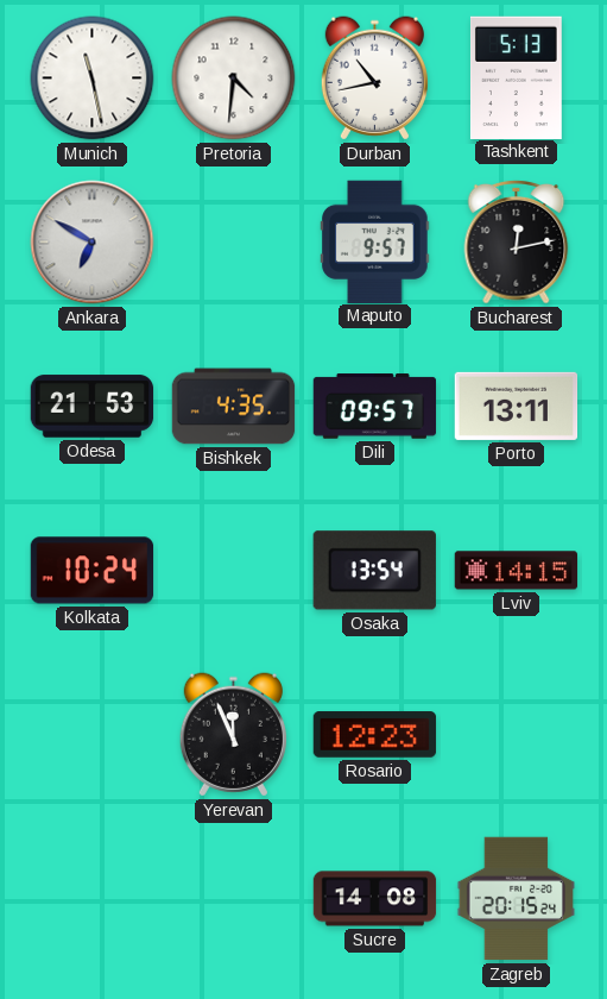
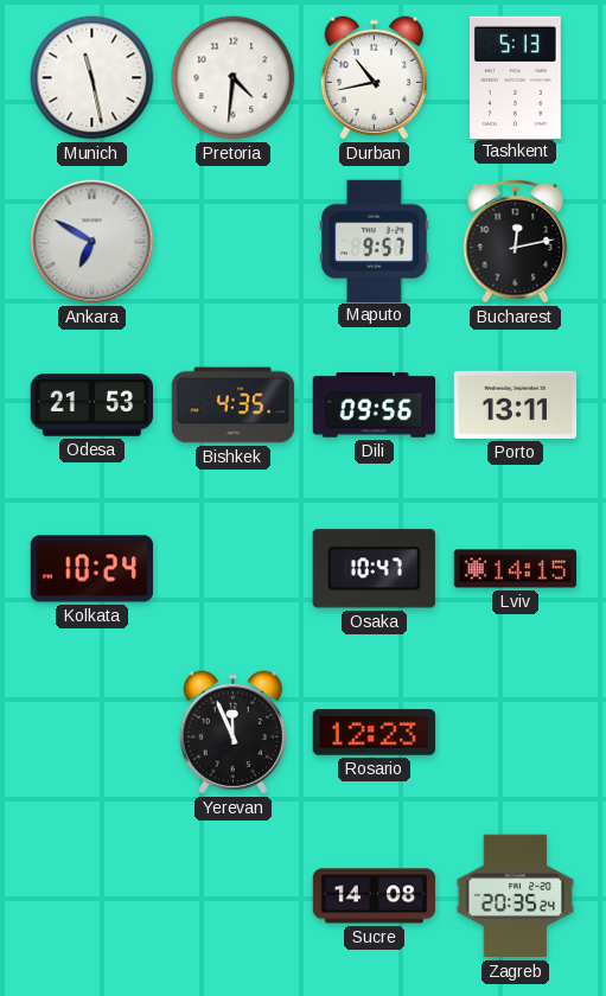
Dili: 09:57 -> 09:56
Osaka: 13:54 -> 10:47
Zagreb: 20:15 -> 20:35
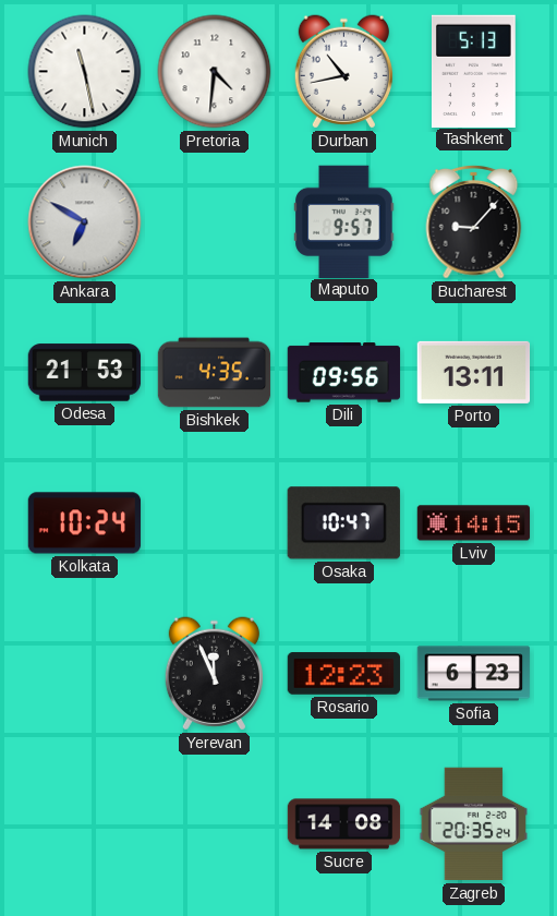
Bucharest: 12:13 -> 9:07
Sofia: none -> 6:23
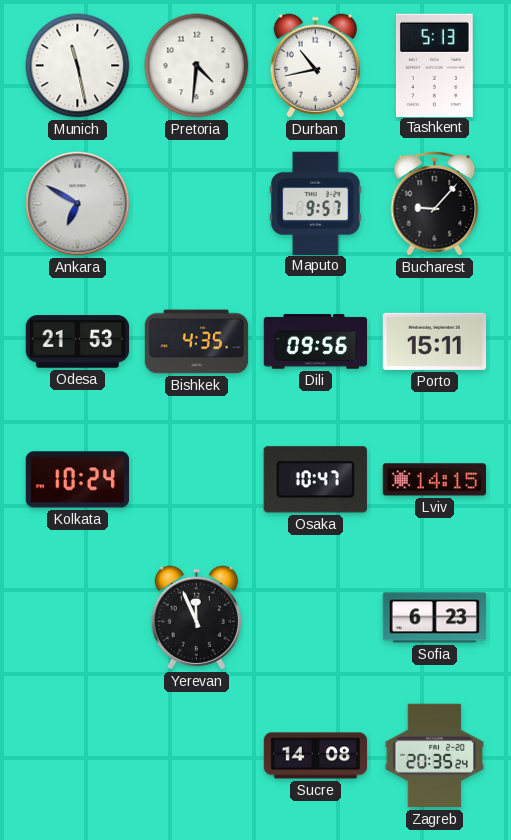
Porto: 13:11 -> 15:11
Rosario: 12:23 -> none
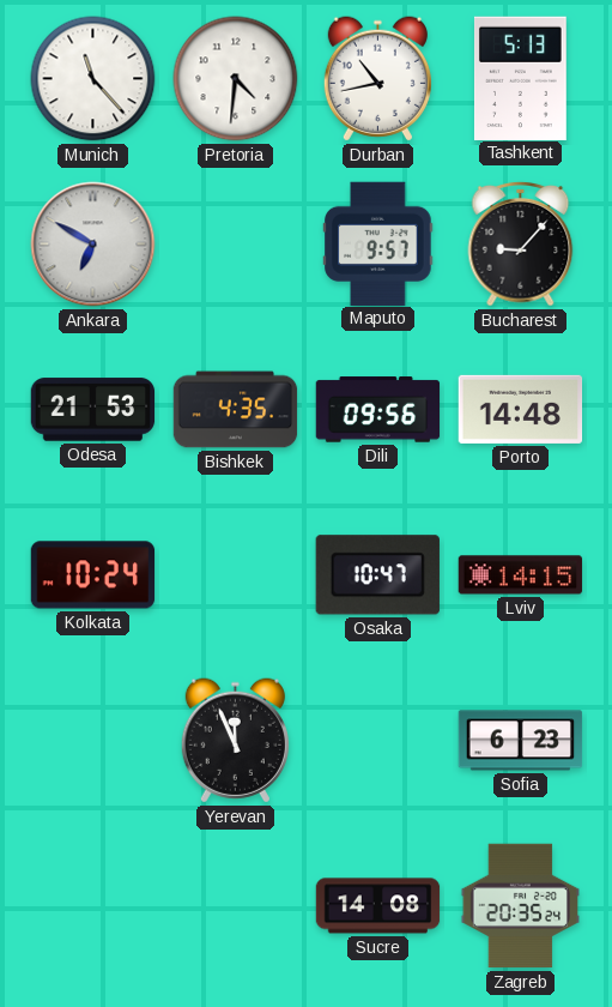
Munich: 11:28 -> 11:23
Porto: 15:11 -> 14:48
